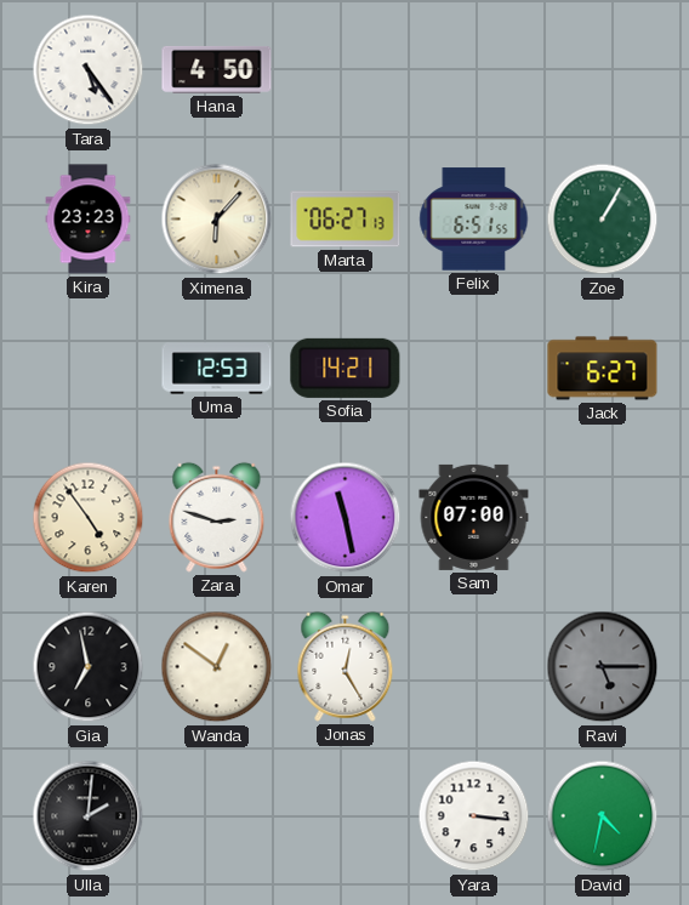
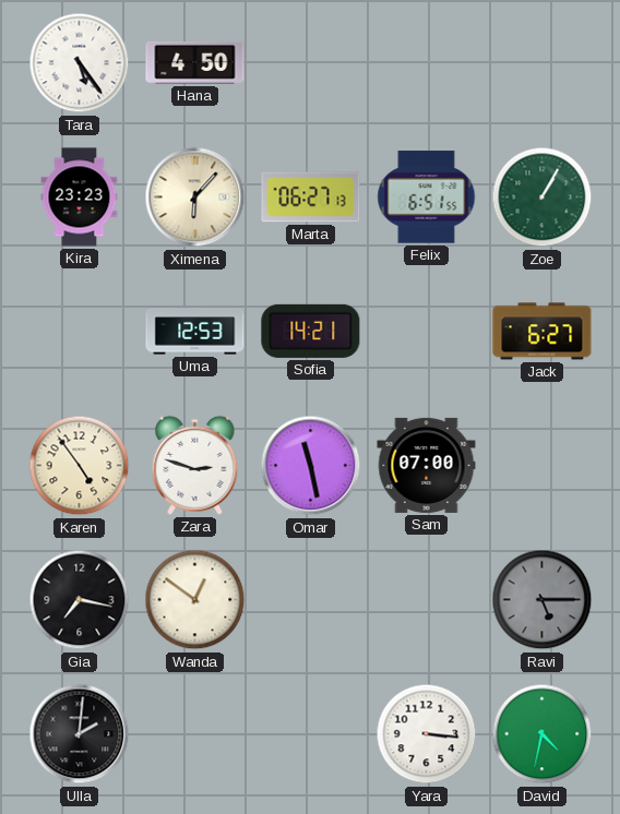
Gia: 6:58 -> 7:17
Jonas: 12:25 -> none
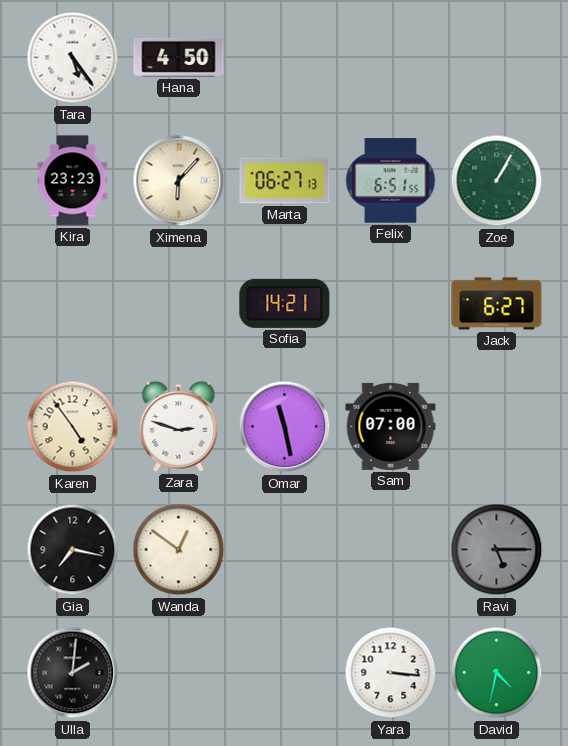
Uma: 12:53 -> none
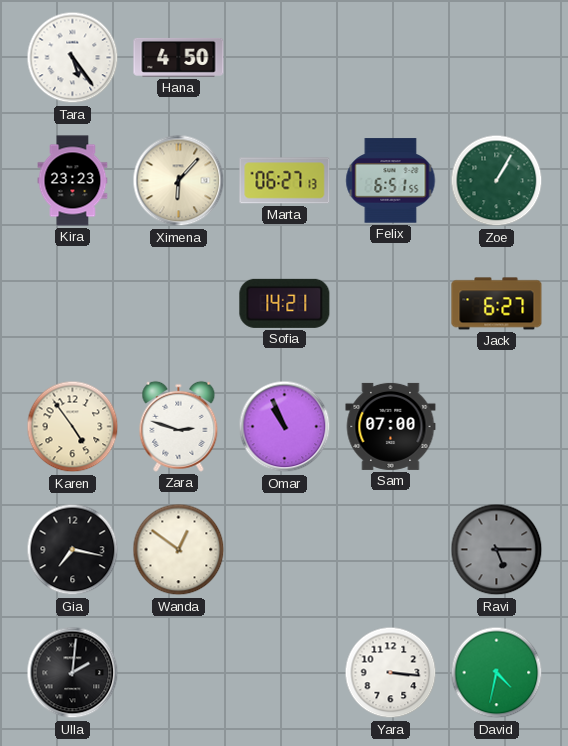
Omar: 11:28 -> 10:56
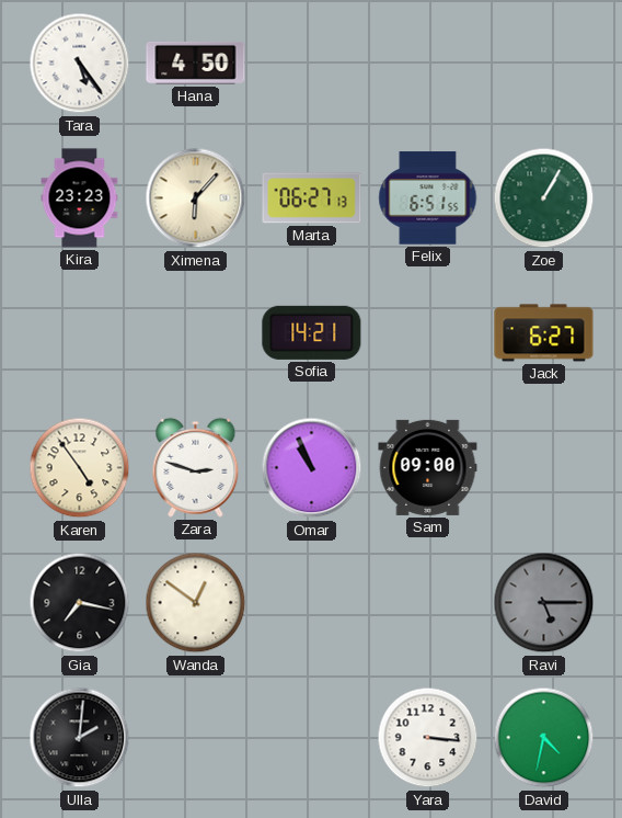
Sam: 07:00 -> 09:00
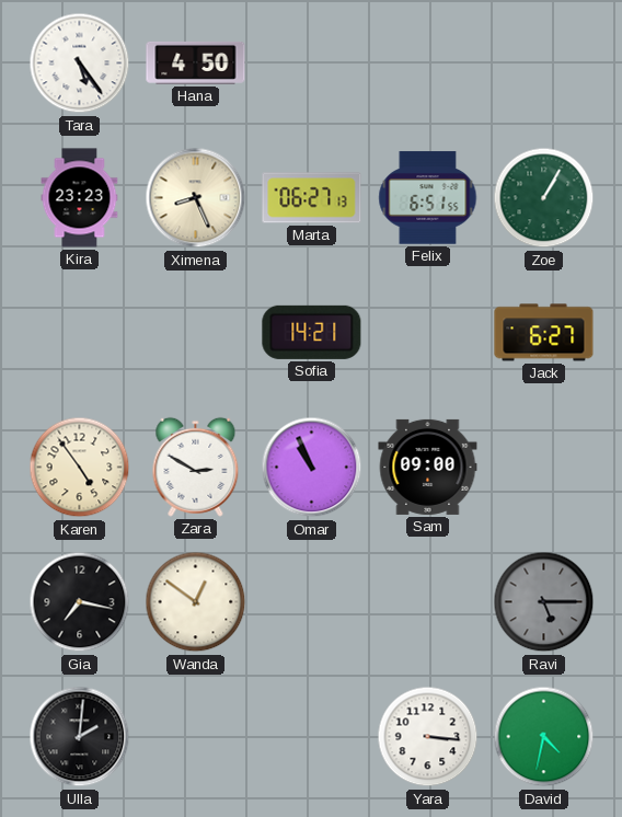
Ximena: 6:07 -> 8:26
Zara: 2:48 -> 2:50
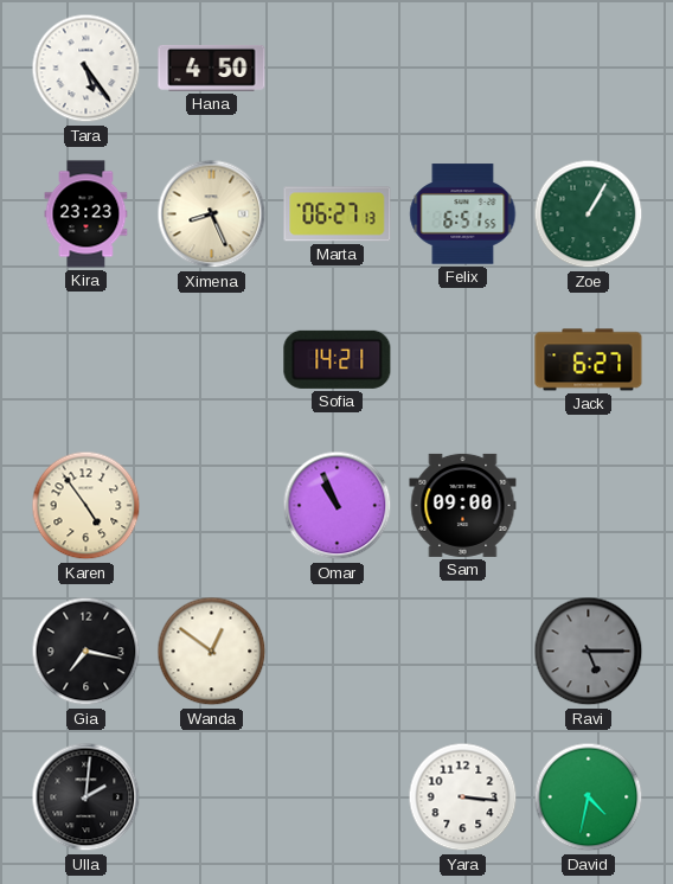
Zara: 2:50 -> none
